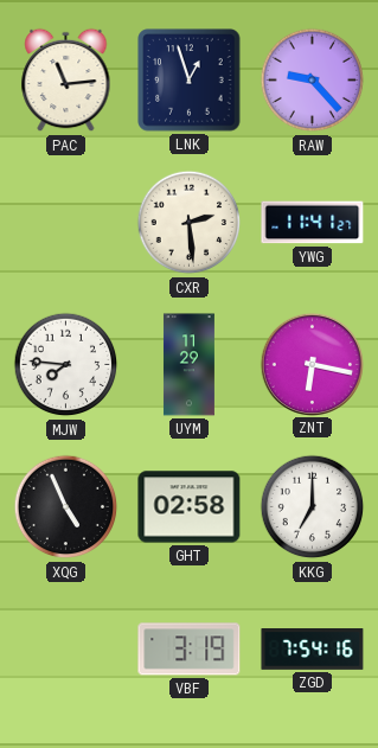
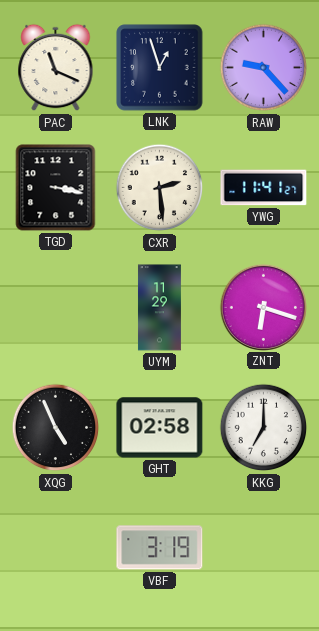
PAC: 11:14 -> 11:19
TGD: none -> 3:17
MJW: 7:46 -> none
ZNT: 6:17 -> 6:18
ZGD: 7:54 -> none
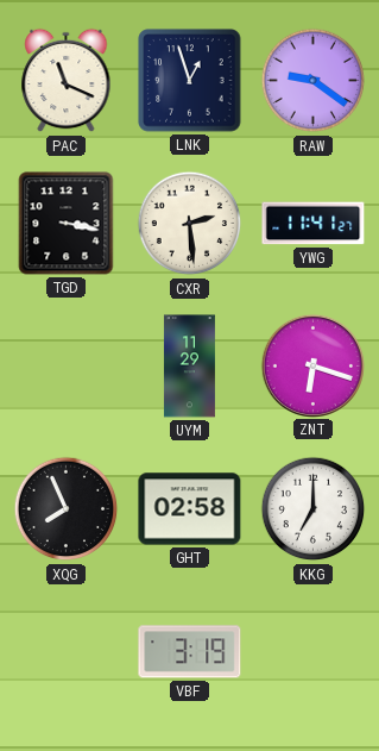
RAW: 9:23 -> 9:21
XQG: 4:56 -> 7:56
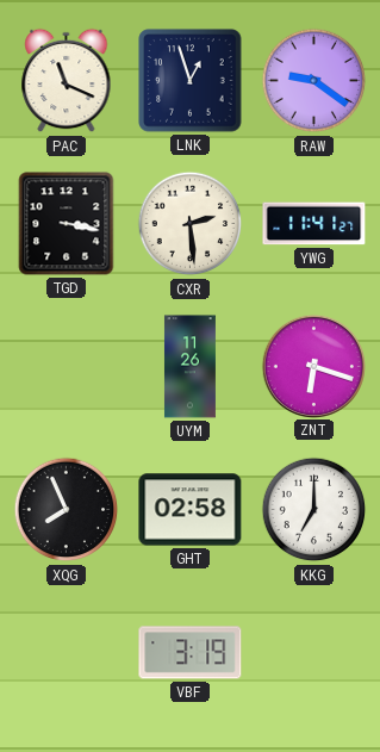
UYM: 11:29 -> 11:26
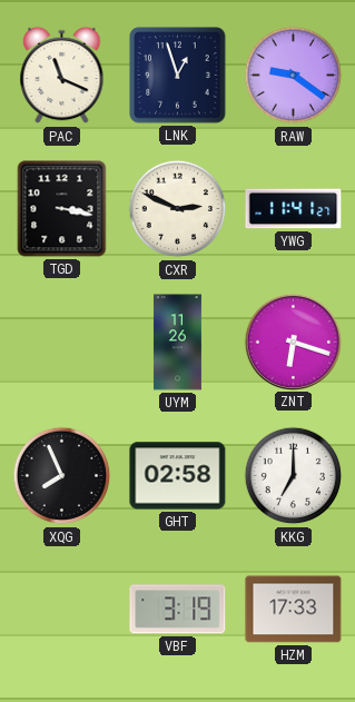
CXR: 2:29 -> 2:49
HZM: none -> 17:33
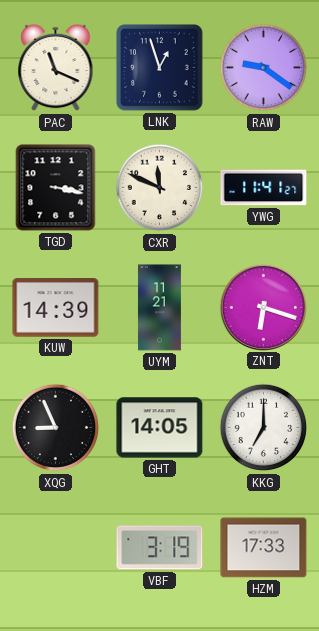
CXR: 2:49 -> 11:49
KUW: none -> 14:39
UYM: 11:26 -> 11:21
XQG: 7:56 -> 8:56
GHT: 02:58 -> 14:05
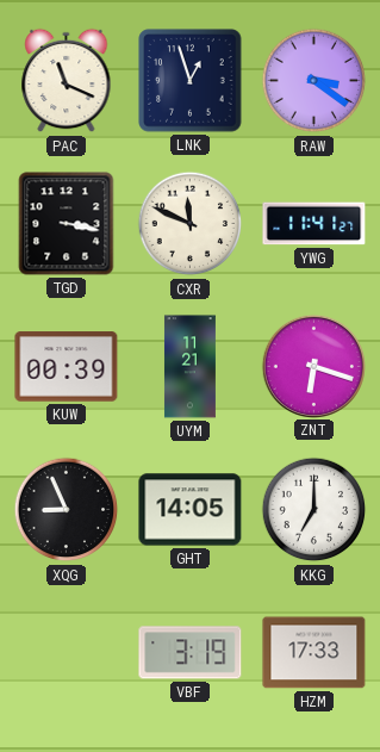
RAW: 9:21 -> 3:21
KUW: 14:39 -> 00:39
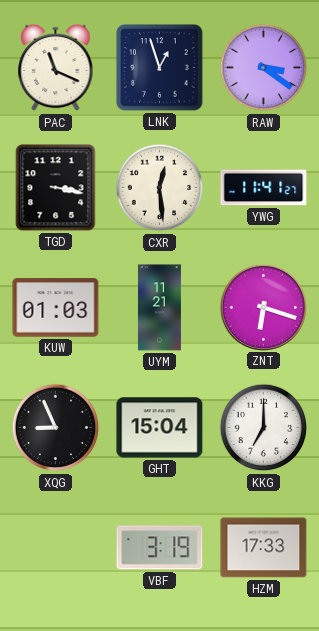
CXR: 11:49 -> 12:29
KUW: 00:39 -> 01:03
GHT: 14:05 -> 15:04
